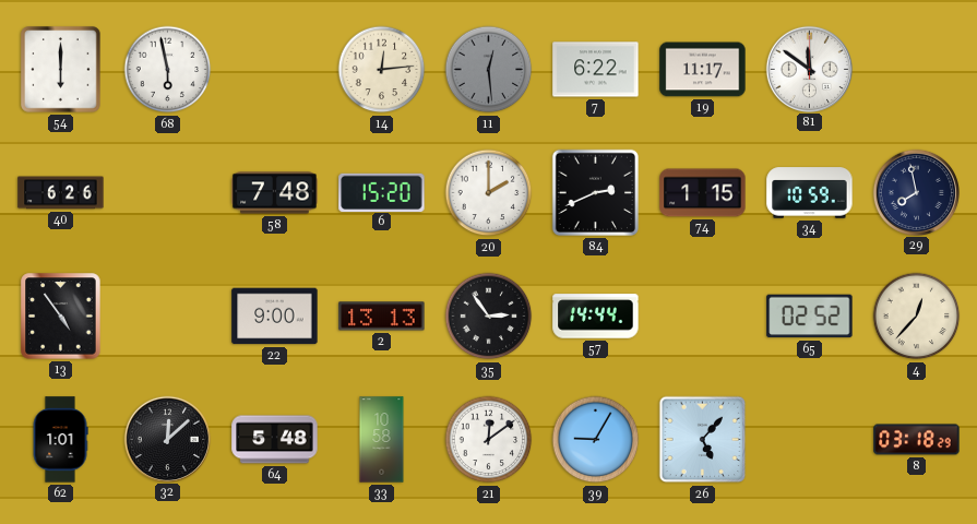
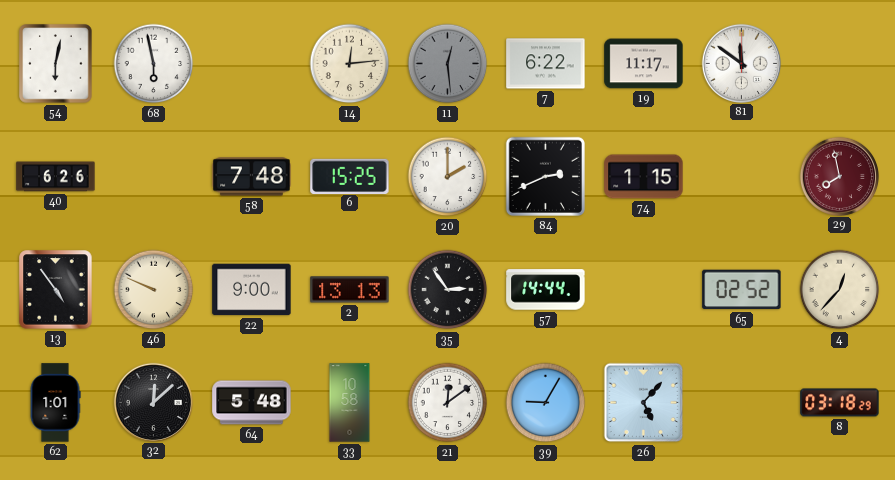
54: 6:00 -> 6:02
6: 15:20 -> 15:25
34: 10:59 -> none
29 dial: navy -> burgundy
46: none -> 9:49
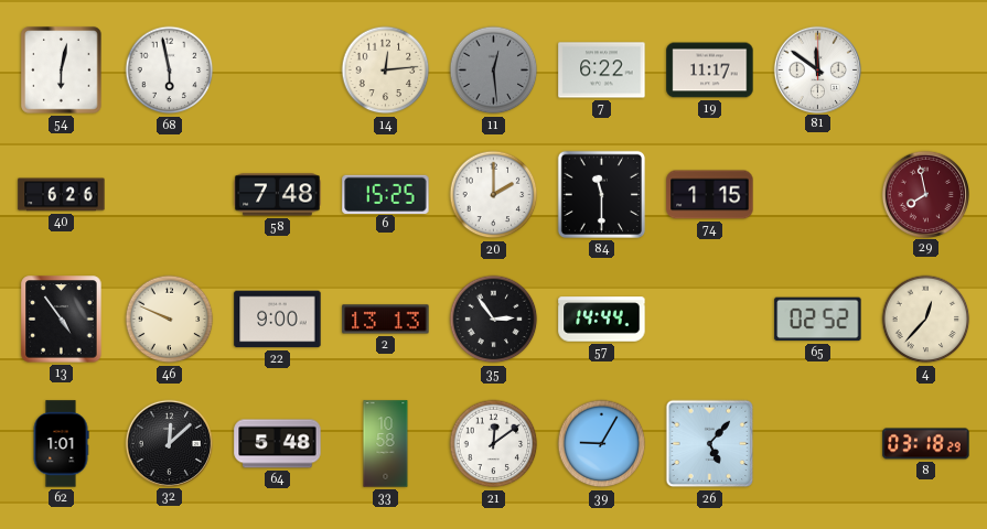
84: 2:41 -> 11:30
